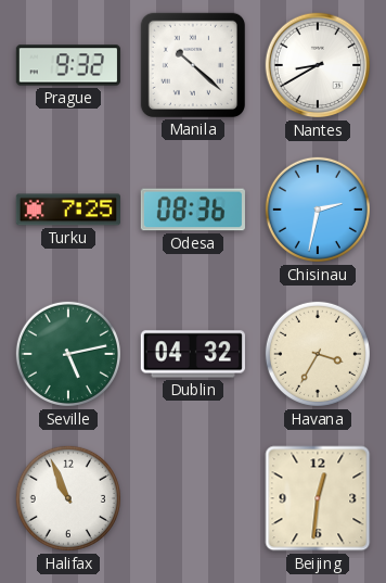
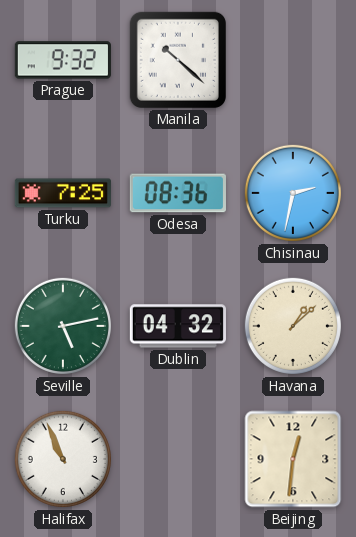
Nantes: 8:40 -> none
Havana: 3:35 -> 1:08
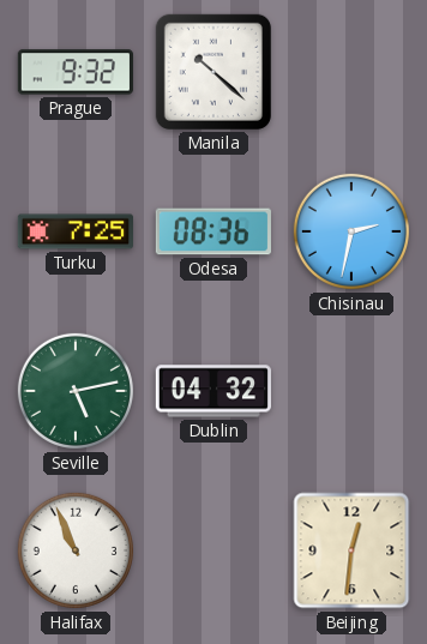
Havana: 1:08 -> none
